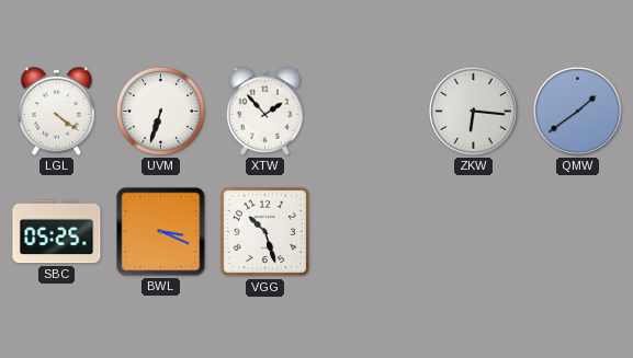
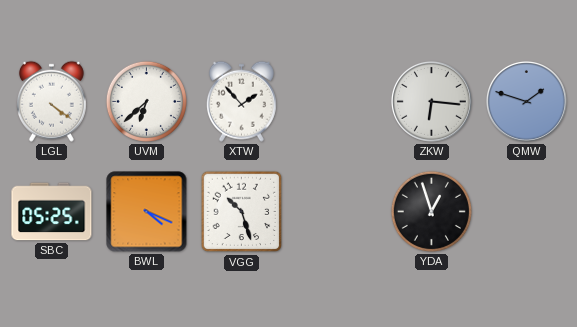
UVM: 6:33 -> 6:38
QMW: 1:39 -> 1:48
BWL: 3:19 -> 4:19
YDA: none -> 12:57
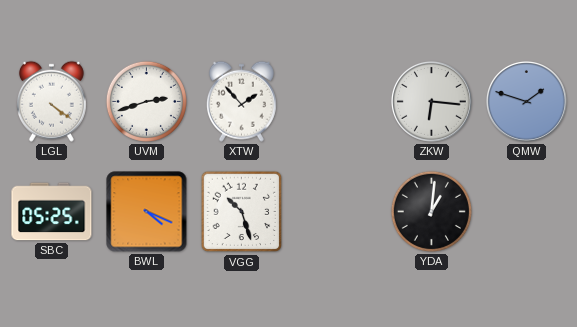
UVM: 6:38 -> 2:42
YDA: 12:57 -> 1:01
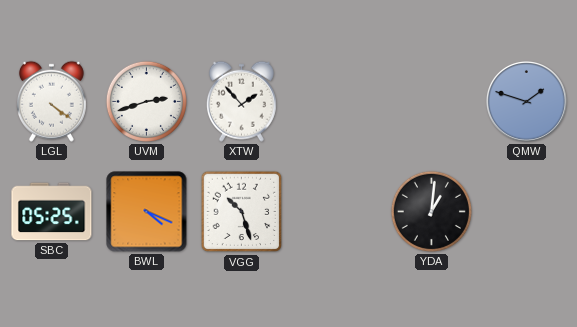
ZKW: 6:16 -> none
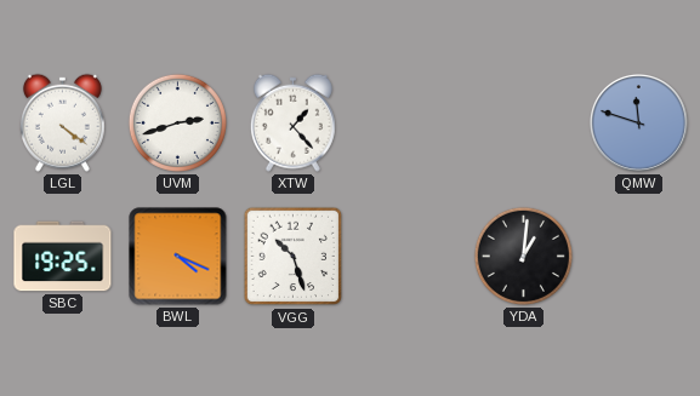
XTW: 1:53 -> 1:23
QMW: 1:48 -> 11:48
SBC: 05:25 -> 19:25
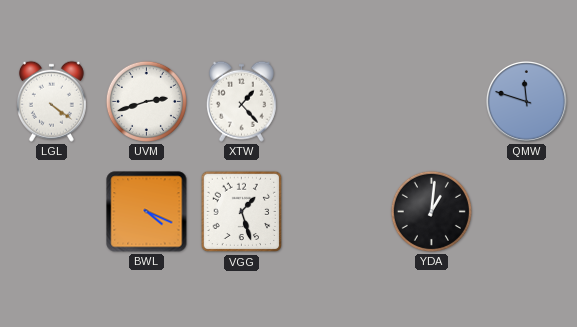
SBC: 19:25 -> none
VGG: 10:27 -> 1:27
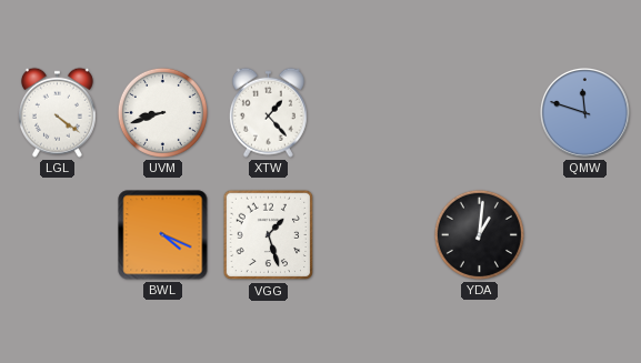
UVM: 2:42 -> 8:42
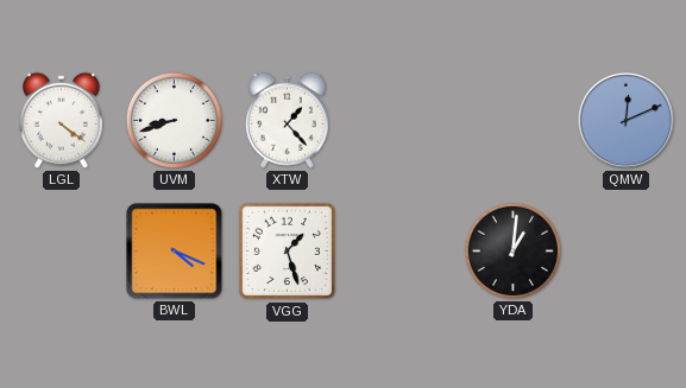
QMW: 11:48 -> 12:11
